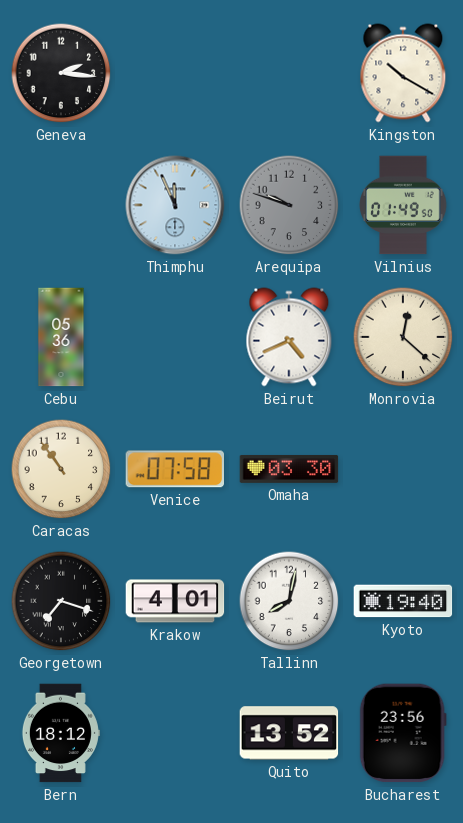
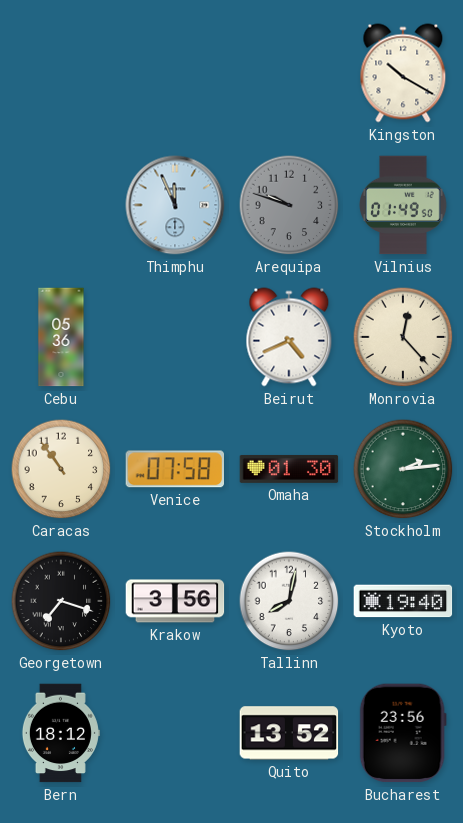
Geneva: 2:16 -> none
Monrovia: 12:22 -> 12:23
Omaha: 03:30 -> 01:30
Stockholm: none -> 2:14
Krakow: 4:01 -> 3:56
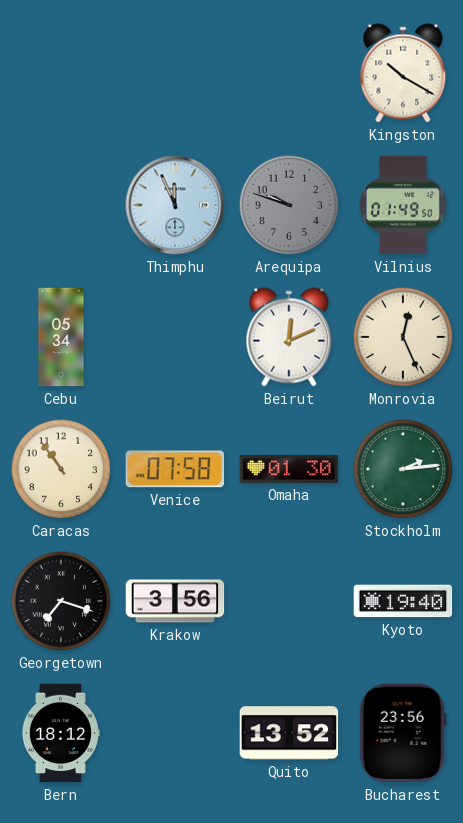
Cebu: 05:36 -> 05:34
Beirut: 4:41 -> 12:11
Monrovia: 12:23 -> 12:26
Tallinn: 8:02 -> none
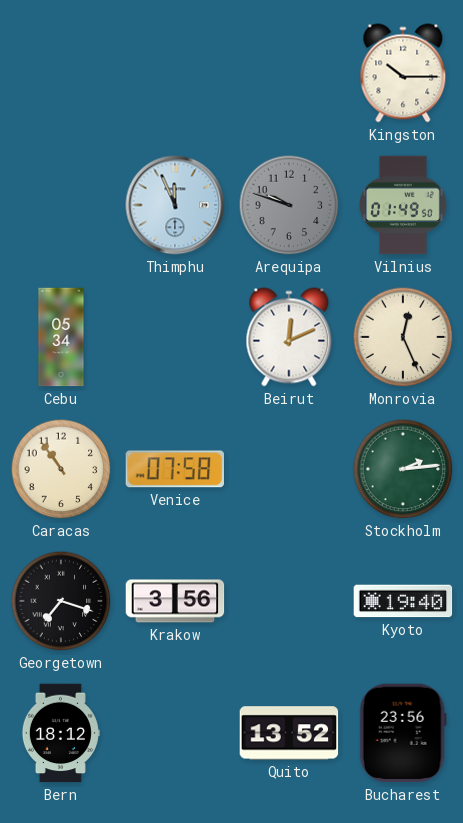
Kingston: 10:20 -> 10:15
Omaha: 01:30 -> none
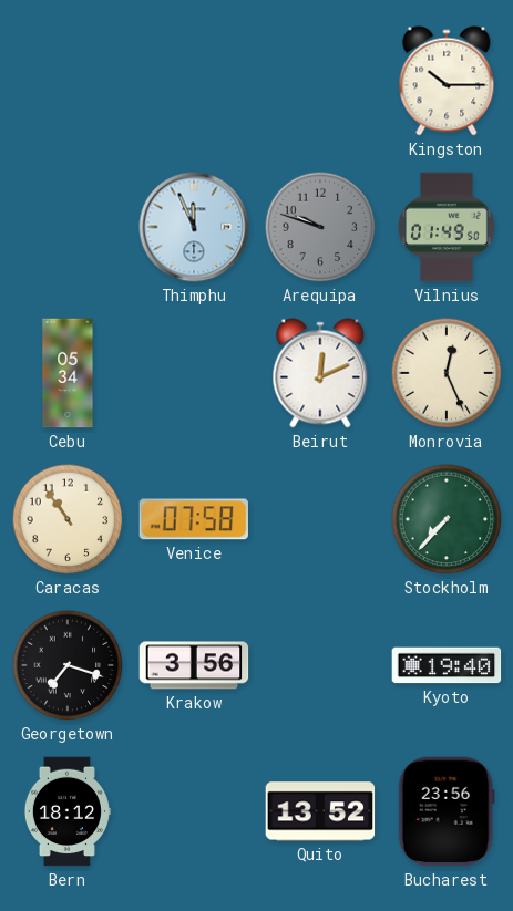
Stockholm: 2:14 -> 7:37
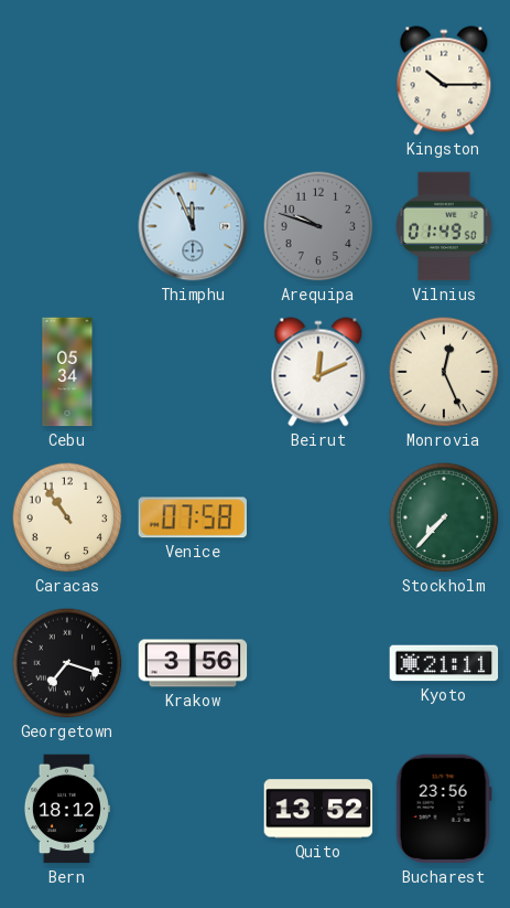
Kyoto: 19:40 -> 21:11
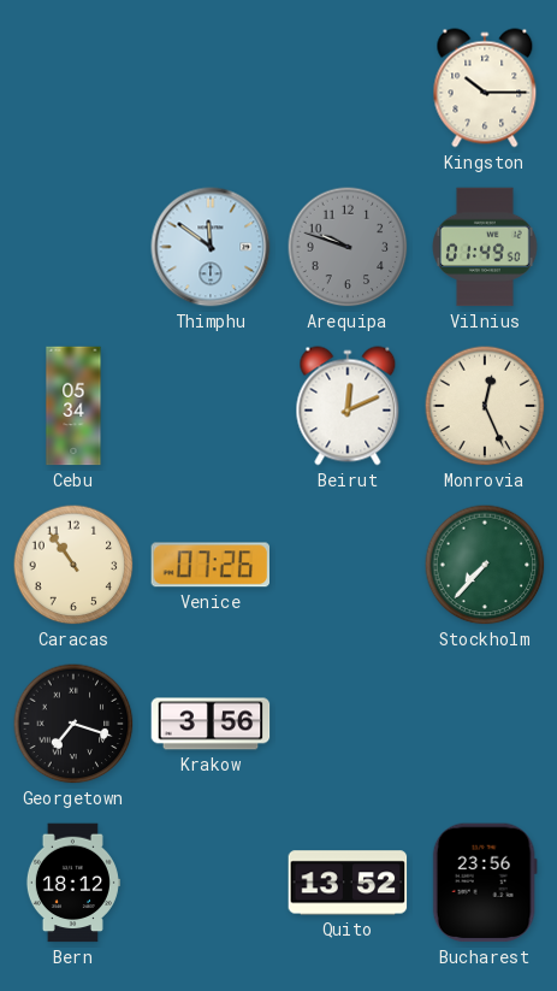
Thimphu: 11:56 -> 11:51
Venice: 07:58 -> 07:26
Kyoto: 21:11 -> none
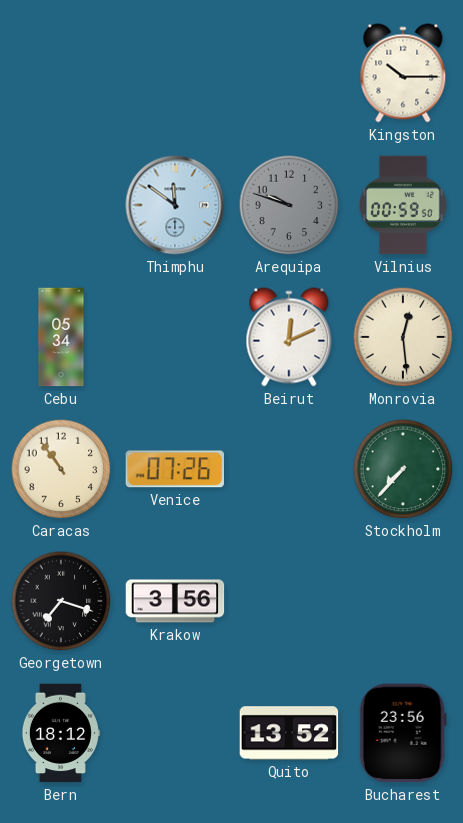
Vilnius: 01:49 -> 00:59
Monrovia: 12:26 -> 12:29
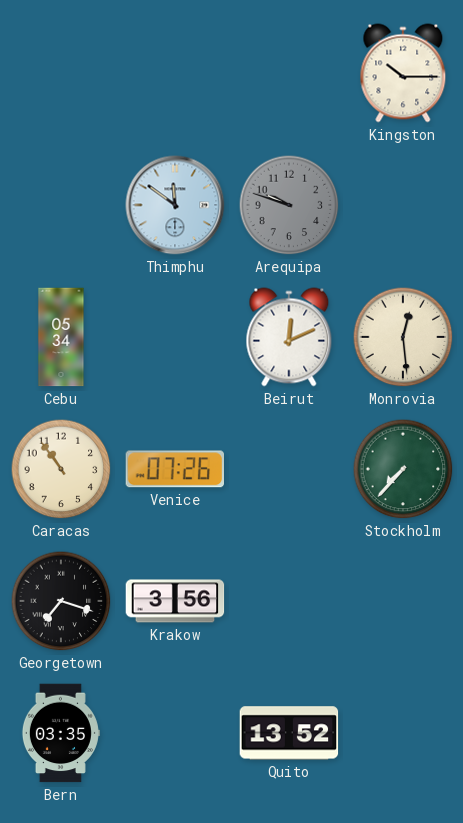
Vilnius: 00:59 -> none
Bern: 18:12 -> 03:35
Bucharest: 23:56 -> none
